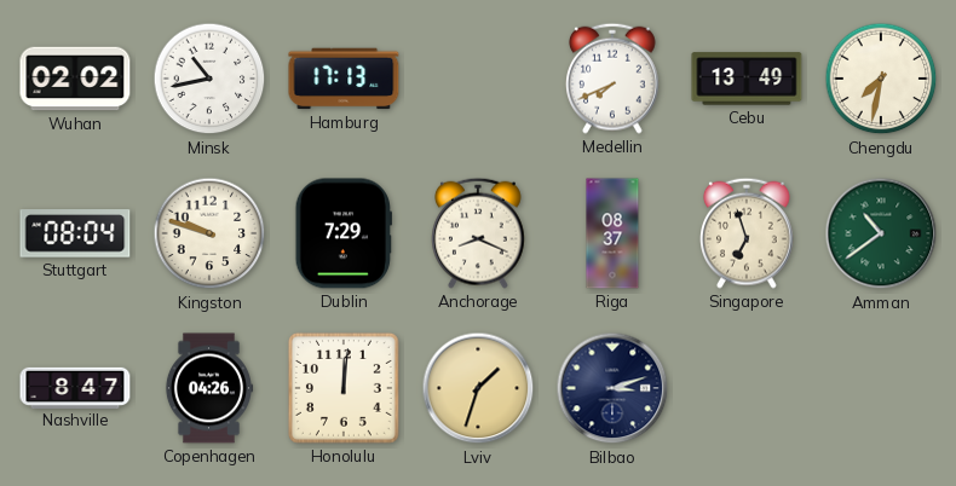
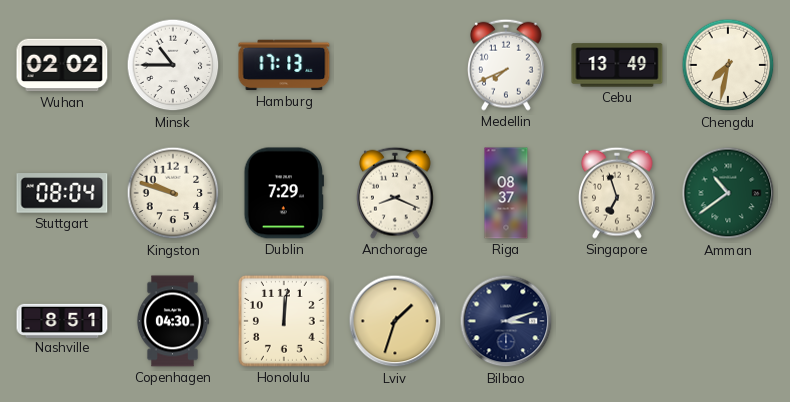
Minsk: 10:43 -> 10:45
Nashville: 8:47 -> 8:51
Copenhagen: 04:26 -> 04:30
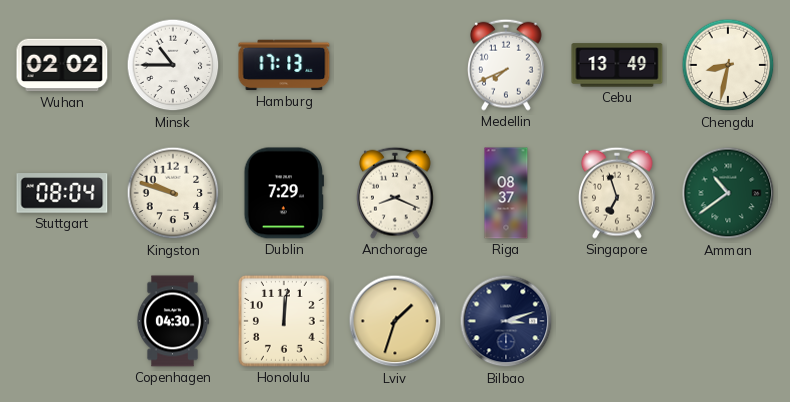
Chengdu: 7:32 -> 8:32
Nashville: 8:51 -> none
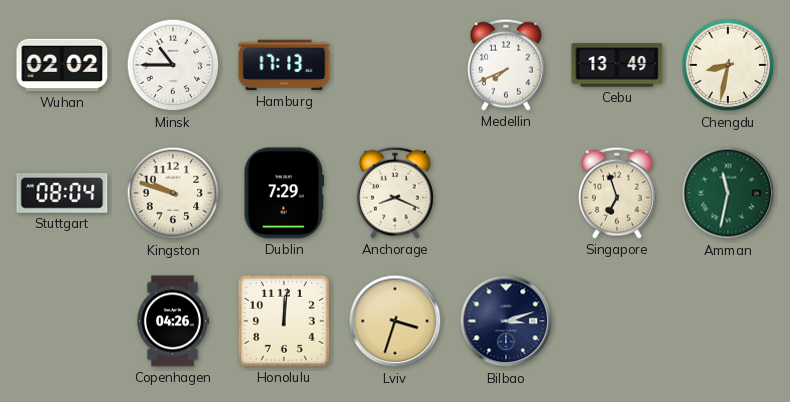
Riga: 08:37 -> none
Amman: 10:39 -> 11:32
Copenhagen: 04:30 -> 04:26
Lviv: 1:33 -> 3:33
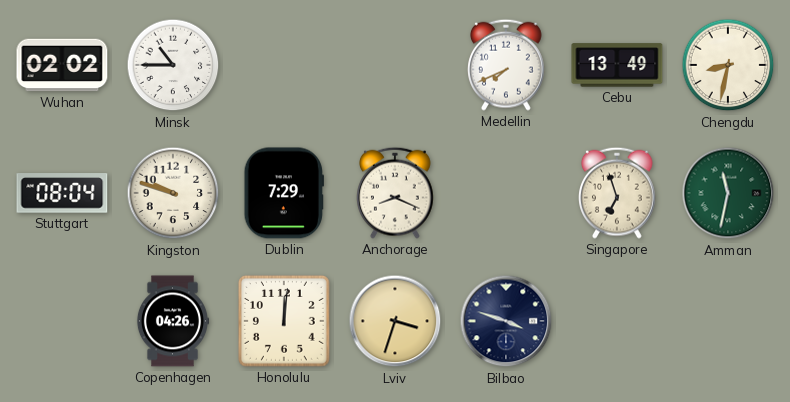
Hamburg: 17:13 -> none
Bilbao: 3:12 -> 3:48
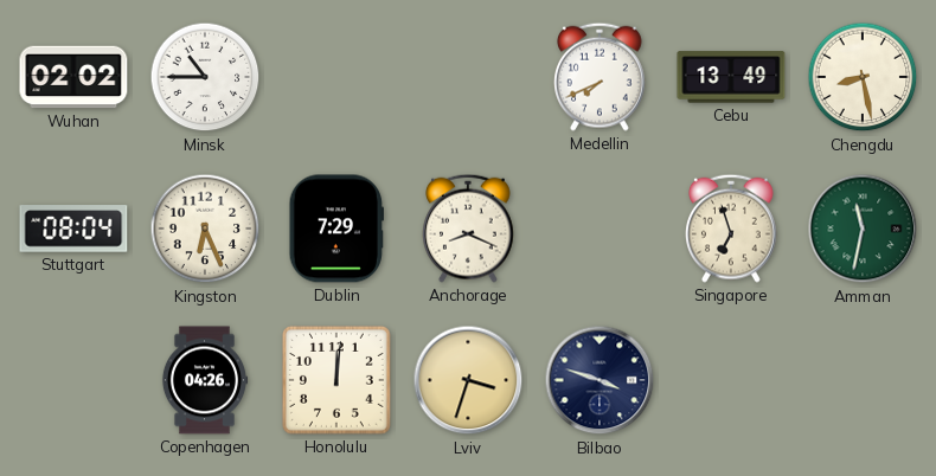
Chengdu: 8:32 -> 8:28
Kingston: 9:48 -> 6:26
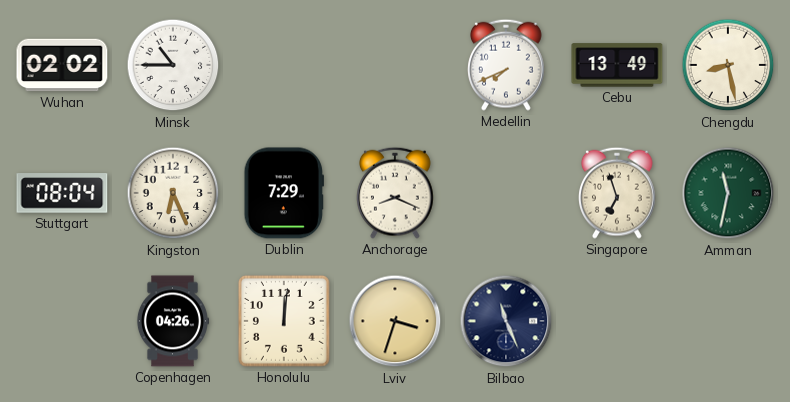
Bilbao: 3:48 -> 11:26
